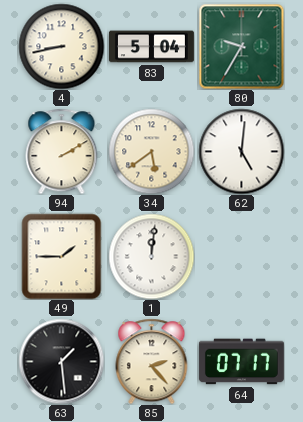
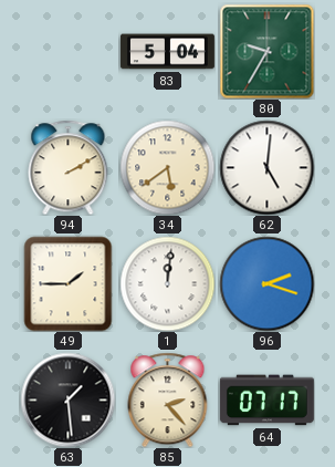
4: 8:43 -> none
96: none -> 2:18
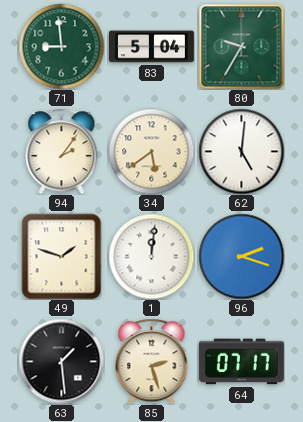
71: none -> 8:59
94: 2:10 -> 2:06
49: 1:45 -> 1:48
85: 2:23 -> 2:27
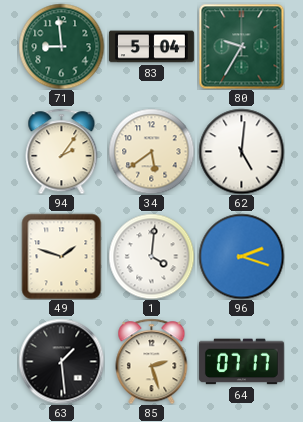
1: 12:01 -> 4:01
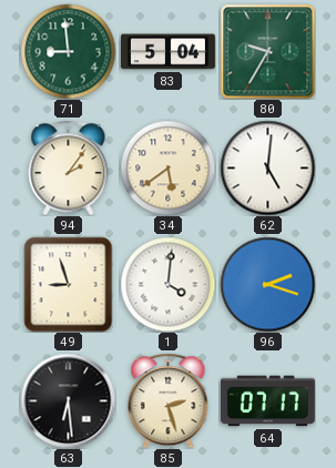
49: 1:48 -> 8:57
63: 1:29 -> 6:29
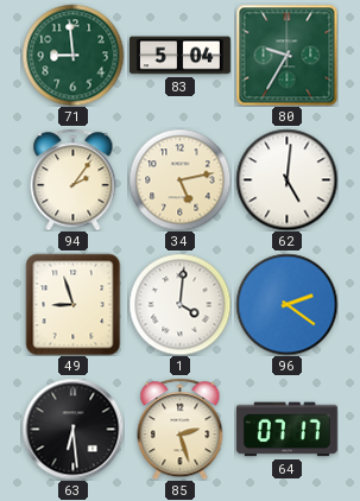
34: 5:39 -> 5:13
96: 2:18 -> 2:21
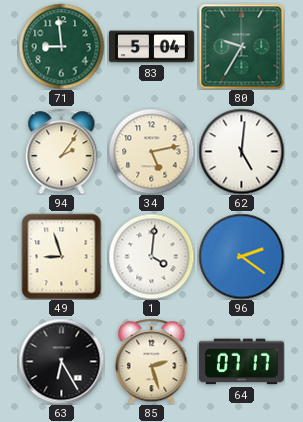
63: 6:29 -> 6:25
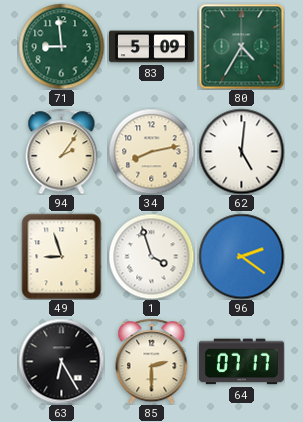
83: 5:04 -> 5:09
80: 9:35 -> 4:35
34: 5:13 -> 8:13
1: 4:01 -> 3:57
85: 2:27 -> 2:30
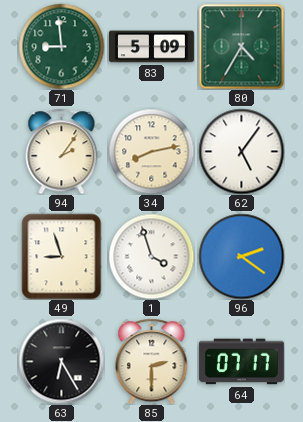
62: 5:01 -> 5:06
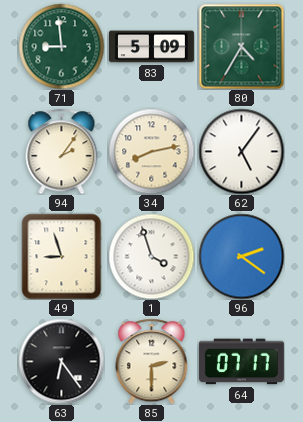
63: 6:25 -> 6:24
